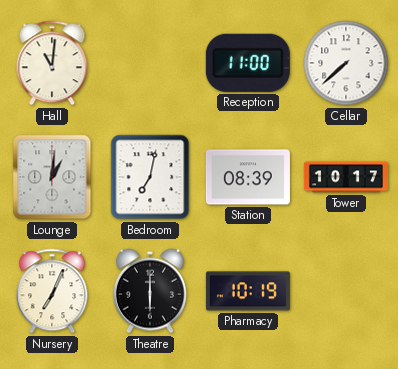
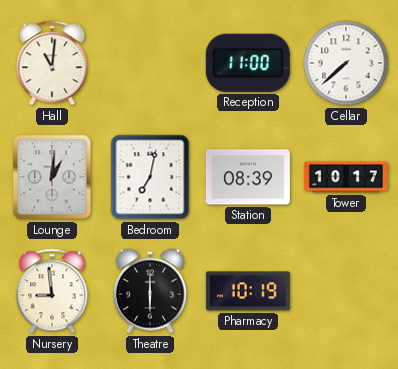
Nursery: 7:04 -> 8:59
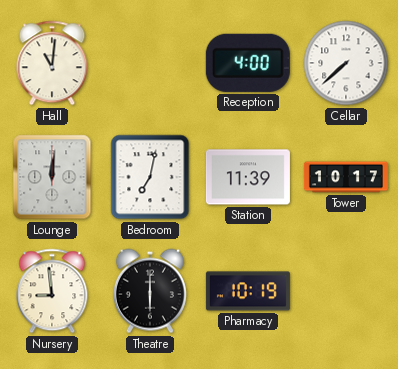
Reception: 11:00 -> 4:00
Lounge: 1:01 -> 12:01
Station: 08:39 -> 11:39
